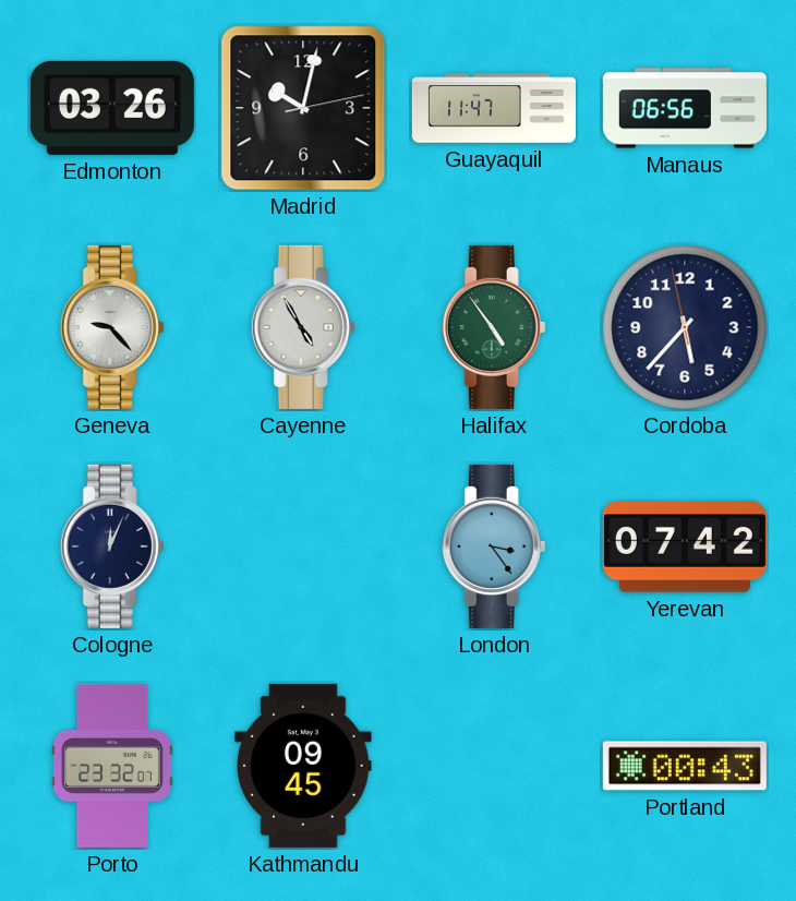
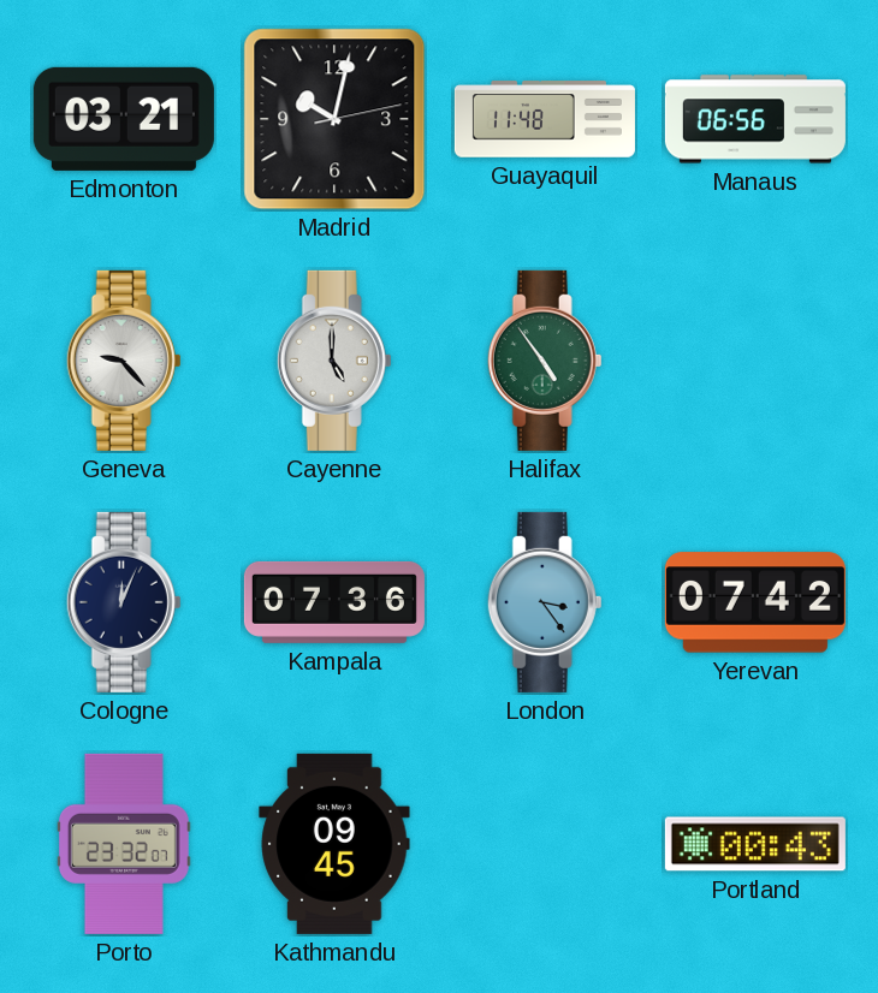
Edmonton: 03:26 -> 03:21
Guayaquil: 11:47 -> 11:48
Cayenne: 4:55 -> 5:00
Cordoba: 5:36 -> none
Kampala: none -> 07:36
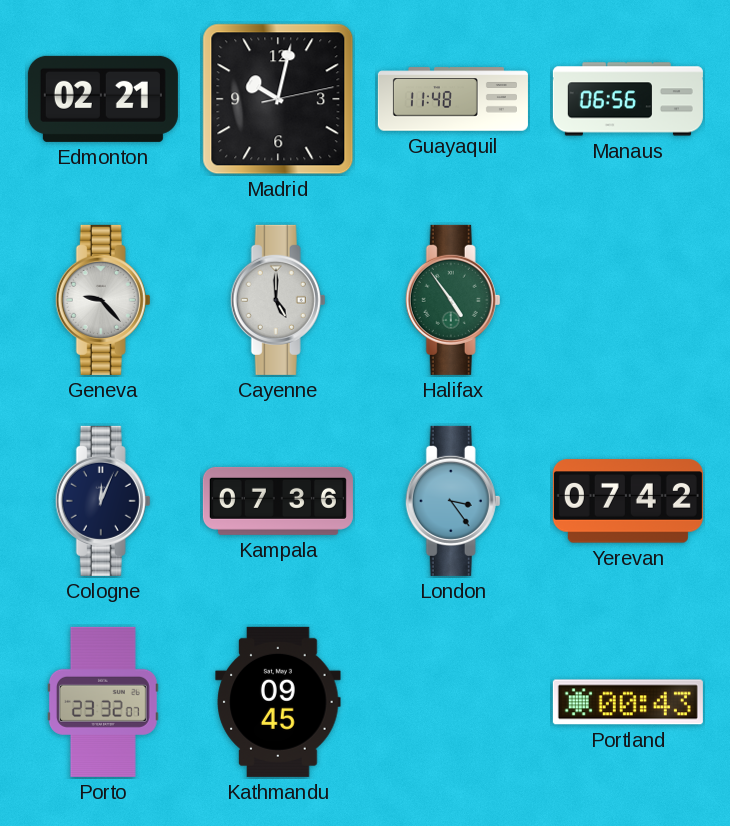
Edmonton: 03:21 -> 02:21
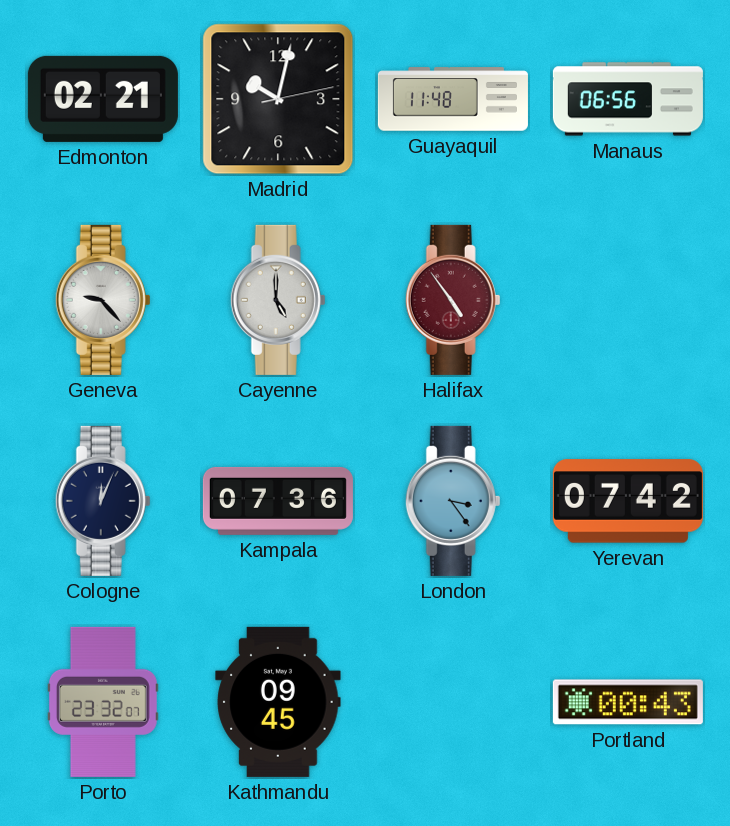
Halifax dial: green -> burgundy
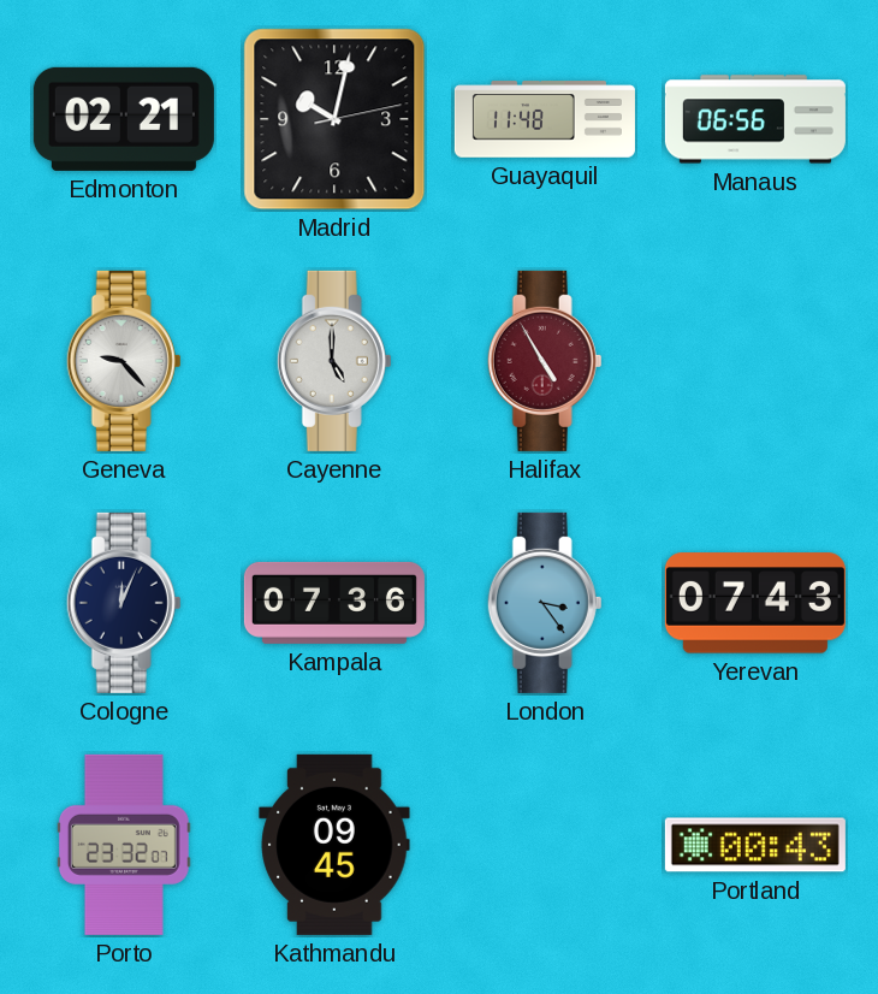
Halifax: 4:54 -> 4:55
Yerevan: 07:42 -> 07:43
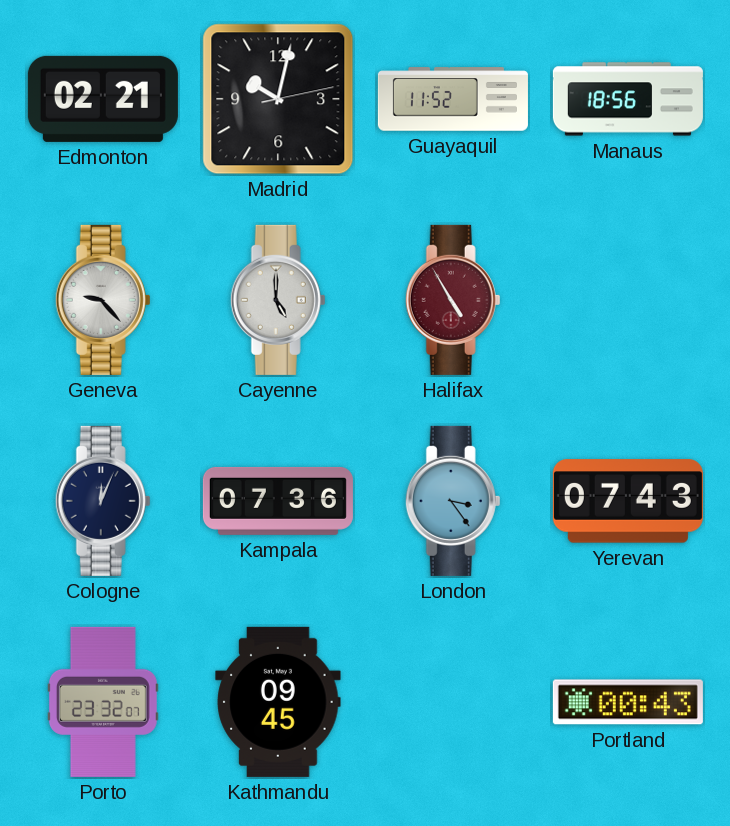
Guayaquil: 11:48 -> 11:52
Manaus: 06:56 -> 18:56
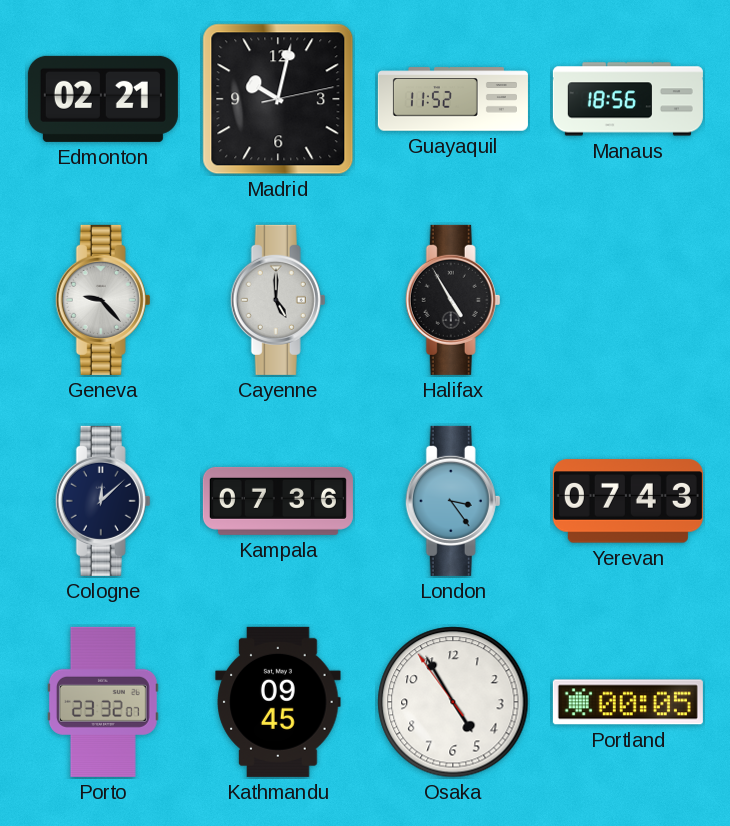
Halifax dial: burgundy -> black
Cologne: 12:04 -> 12:08
Osaka: none -> 4:54
Portland: 00:43 -> 00:05
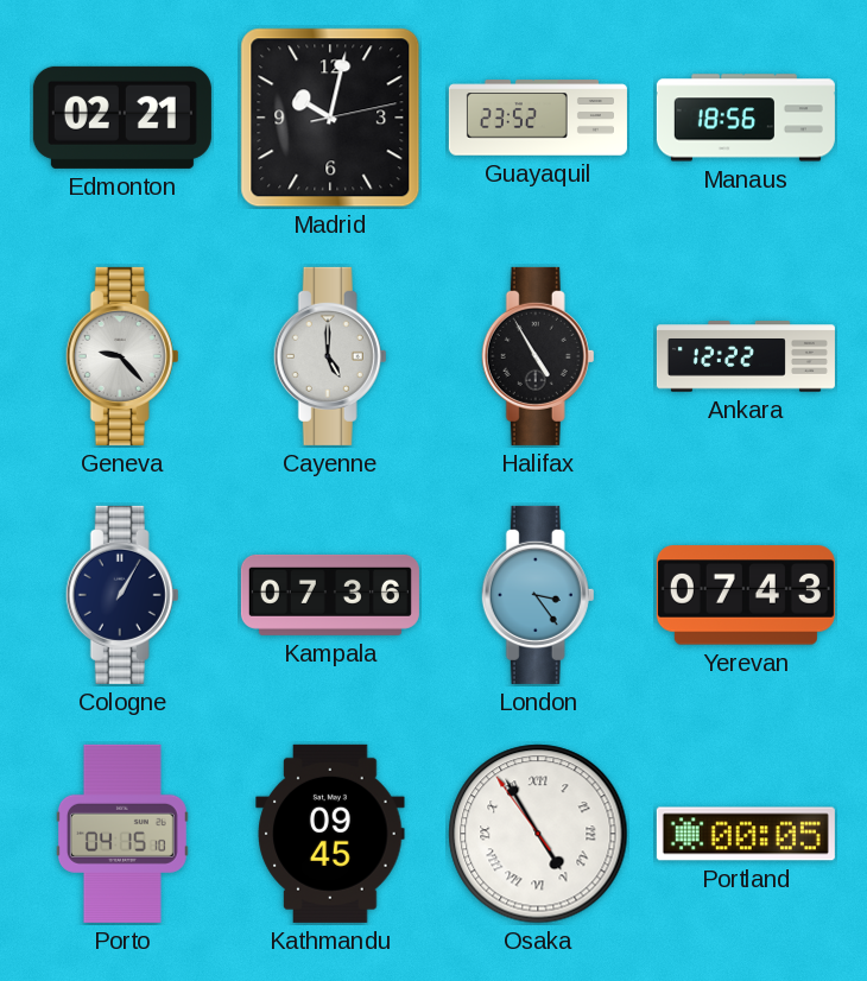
Guayaquil: 11:52 -> 23:52
Ankara: none -> 12:22
Cologne: 12:08 -> 1:05
Porto: 23:32 -> 04:15
Osaka numerals: Arabic -> Roman
